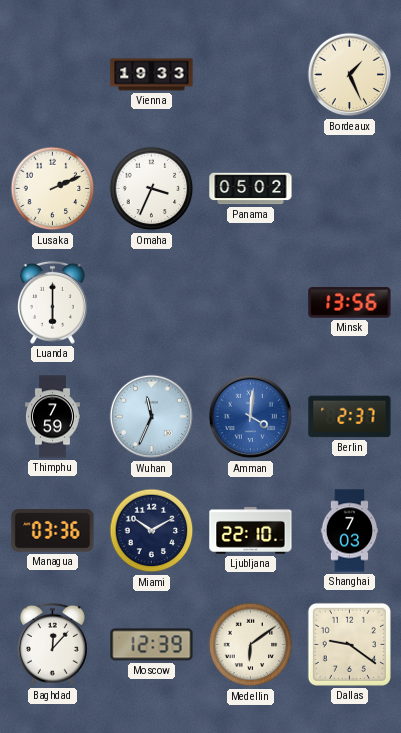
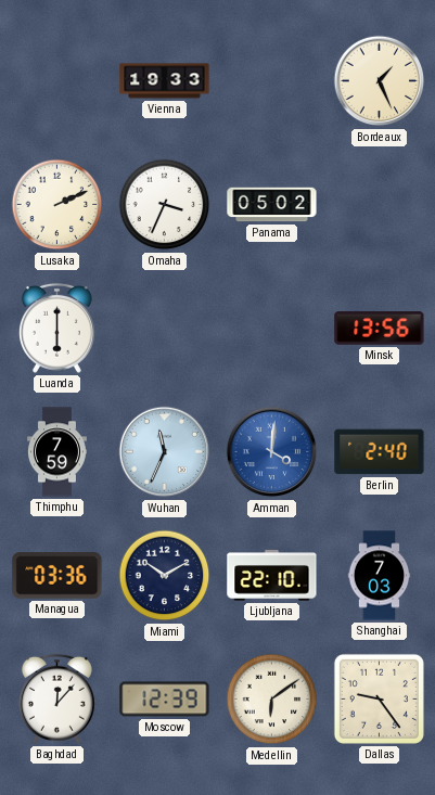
Berlin: 2:37 -> 2:40
Dallas: 9:21 -> 9:24
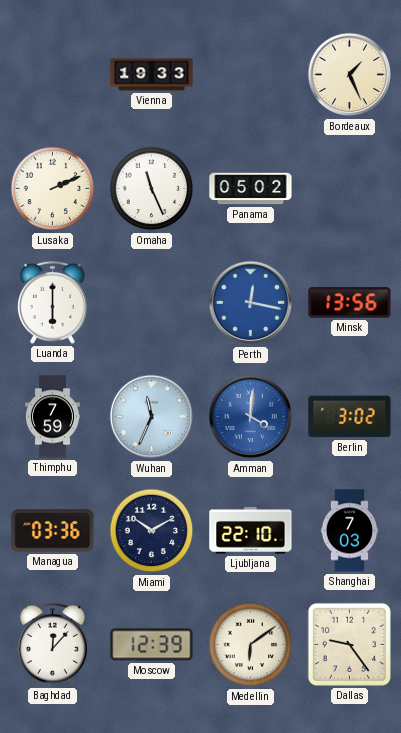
Omaha: 3:34 -> 11:26
Perth: none -> 12:17
Berlin: 2:40 -> 3:02
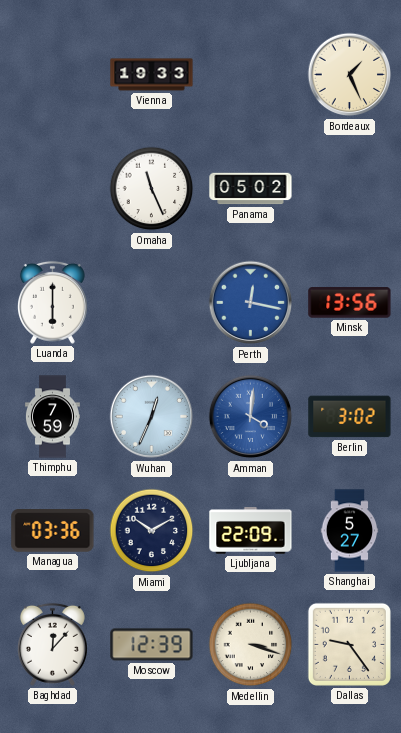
Lusaka: 2:11 -> none
Wuhan: 11:34 -> 12:34
Ljubljana: 22:10 -> 22:09
Shanghai: 7:03 -> 5:27
Medellin: 6:09 -> 3:18
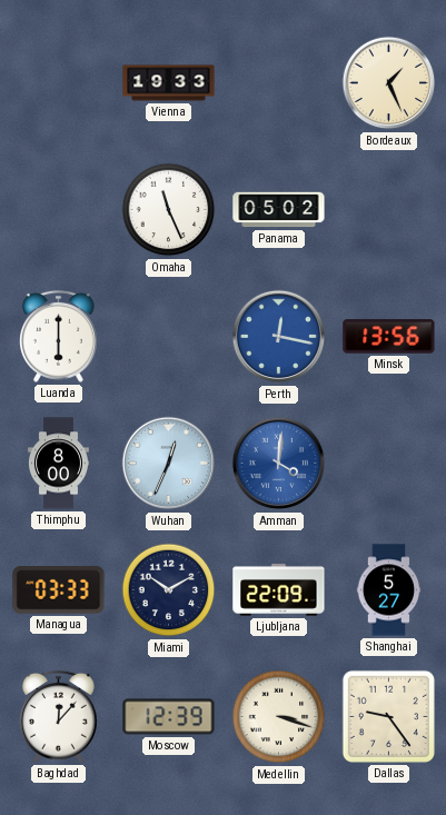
Thimphu: 7:59 -> 8:00
Berlin: 3:02 -> none
Managua: 03:36 -> 03:33
